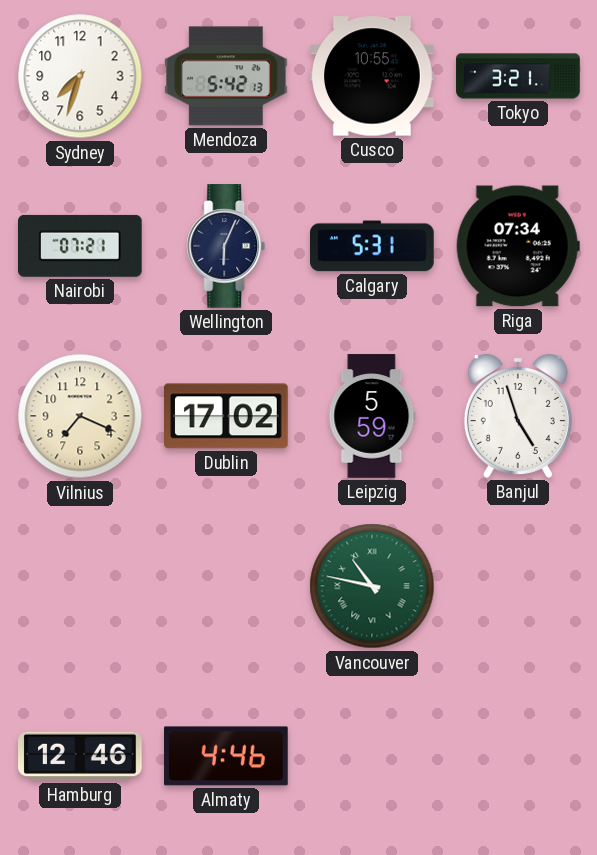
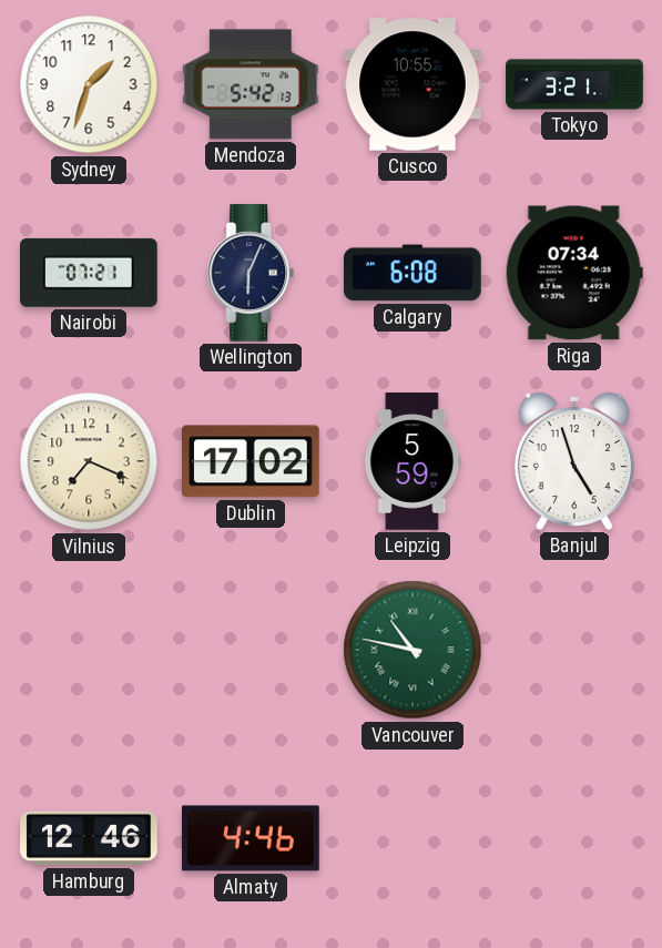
Sydney: 7:33 -> 1:33
Calgary: 5:31 -> 6:08
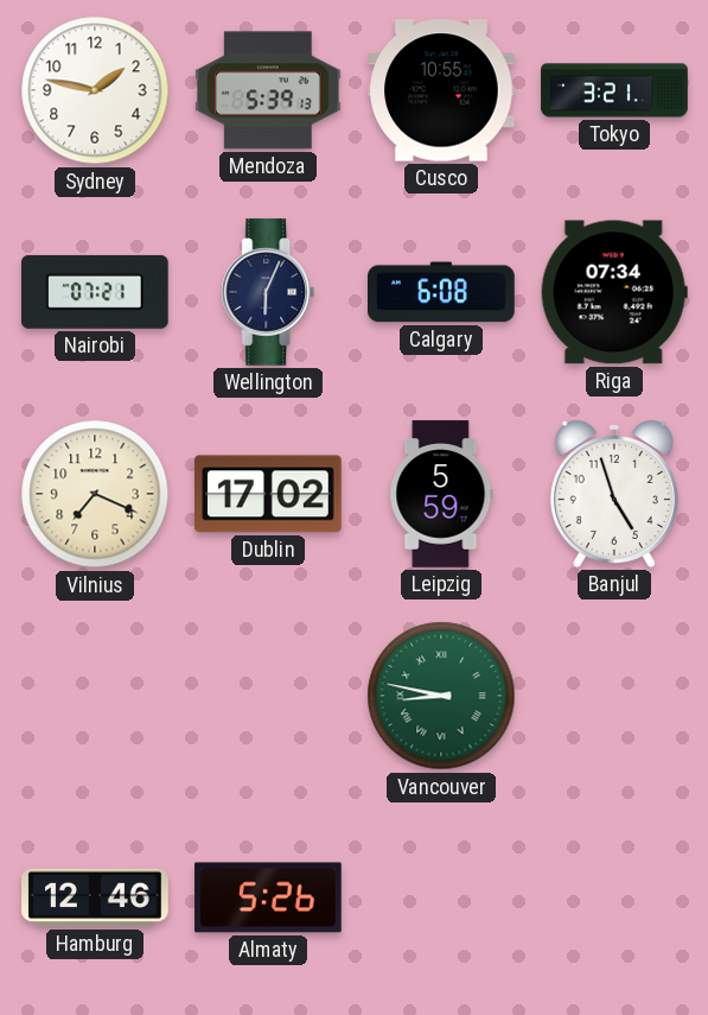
Sydney: 1:33 -> 1:47
Mendoza: 5:42 -> 5:39
Vancouver: 10:47 -> 8:47
Almaty: 4:46 -> 5:26
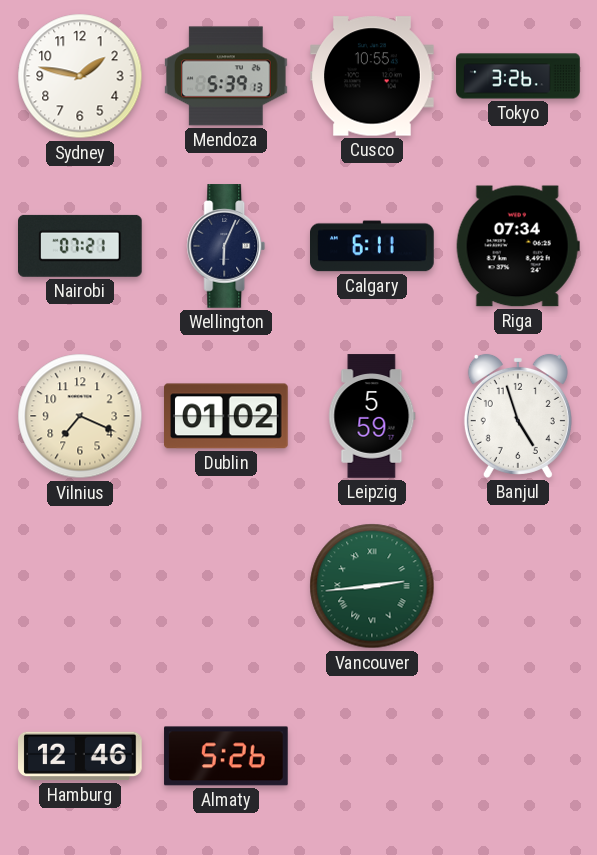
Tokyo: 3:21 -> 3:26
Calgary: 6:08 -> 6:11
Dublin: 17:02 -> 01:02
Vancouver: 8:47 -> 2:44
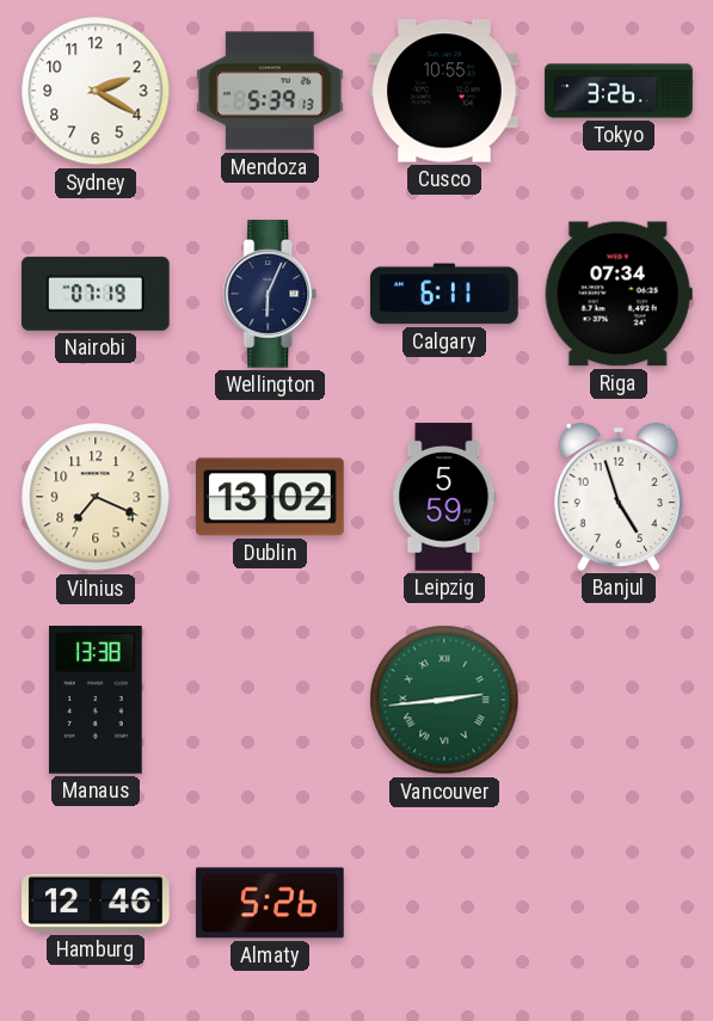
Sydney: 1:47 -> 2:20
Nairobi: 07:21 -> 07:19
Dublin: 01:02 -> 13:02
Manaus: none -> 13:38
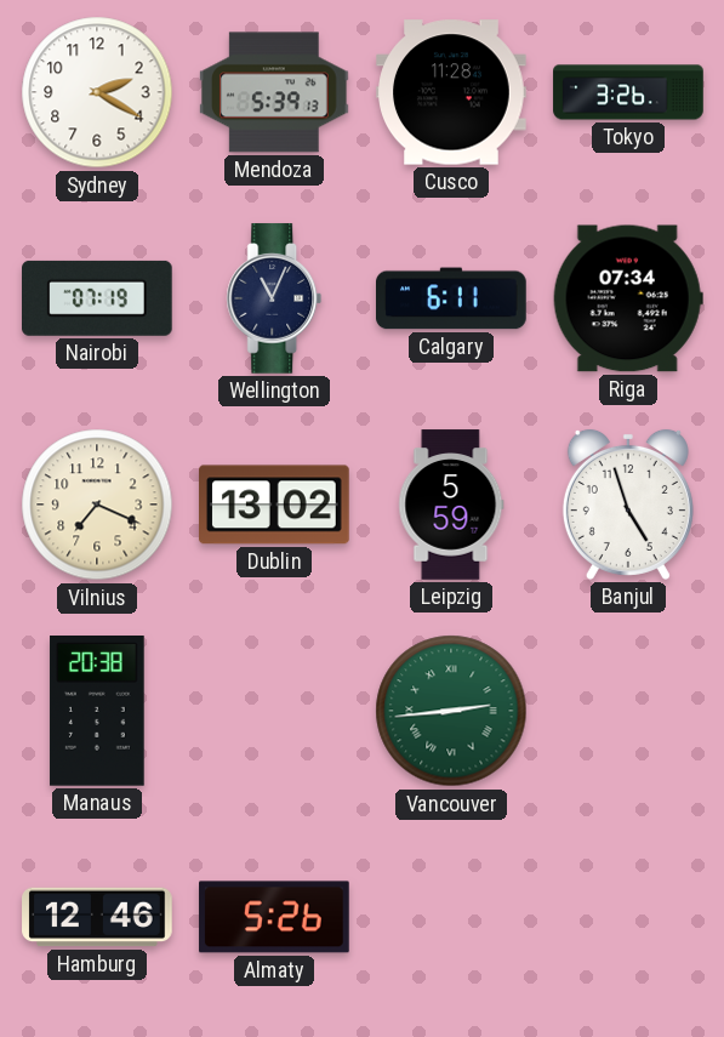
Cusco: 10:55 -> 11:28
Wellington: 6:04 -> 11:04
Manaus: 13:38 -> 20:38
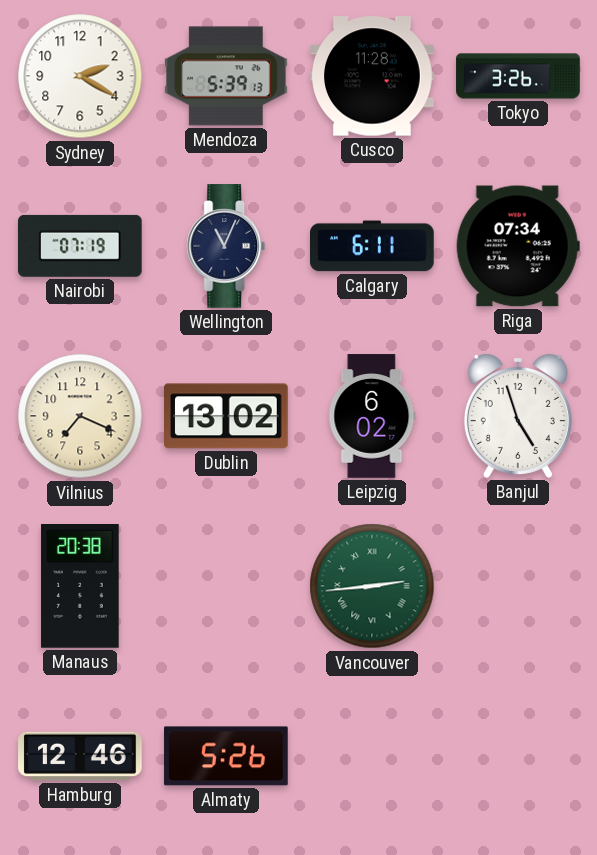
Leipzig: 5:59 -> 6:02
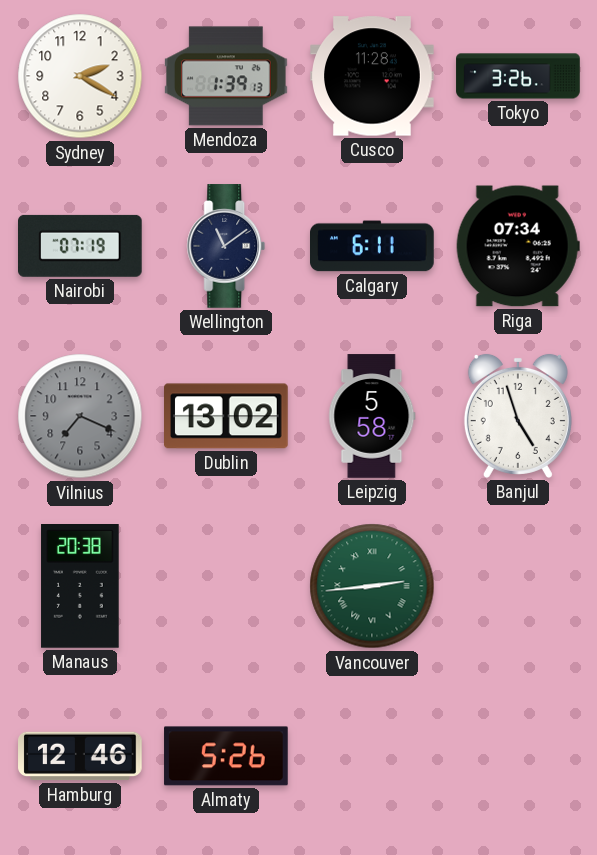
Mendoza: 5:39 -> 1:39
Wellington: 11:04 -> 11:09
Vilnius dial: cream -> grey
Leipzig: 6:02 -> 5:58
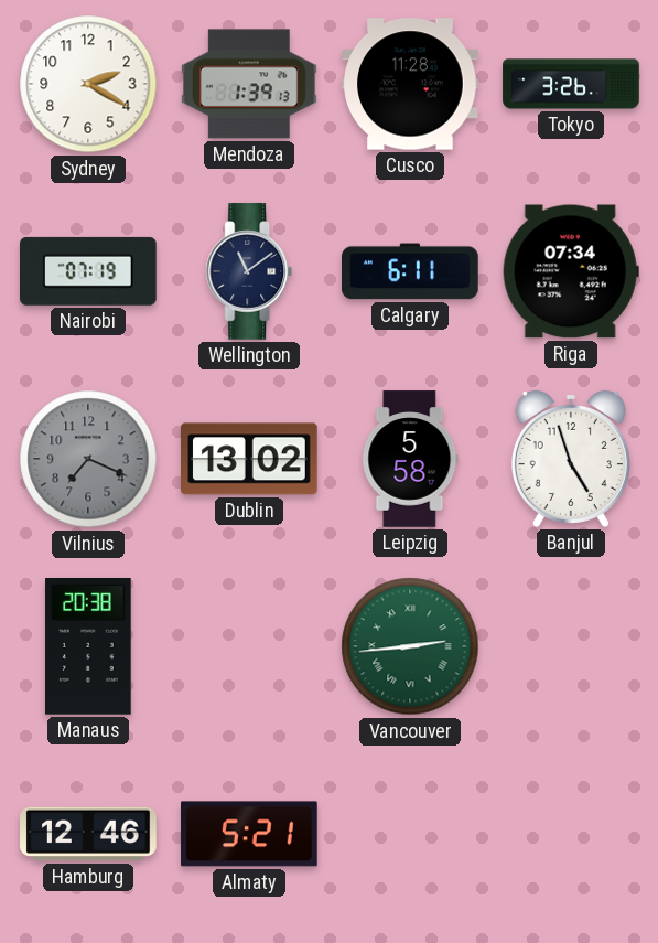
Almaty: 5:26 -> 5:21
